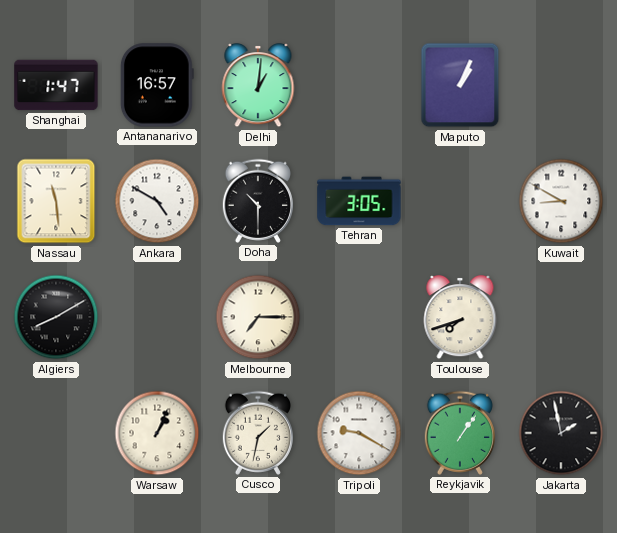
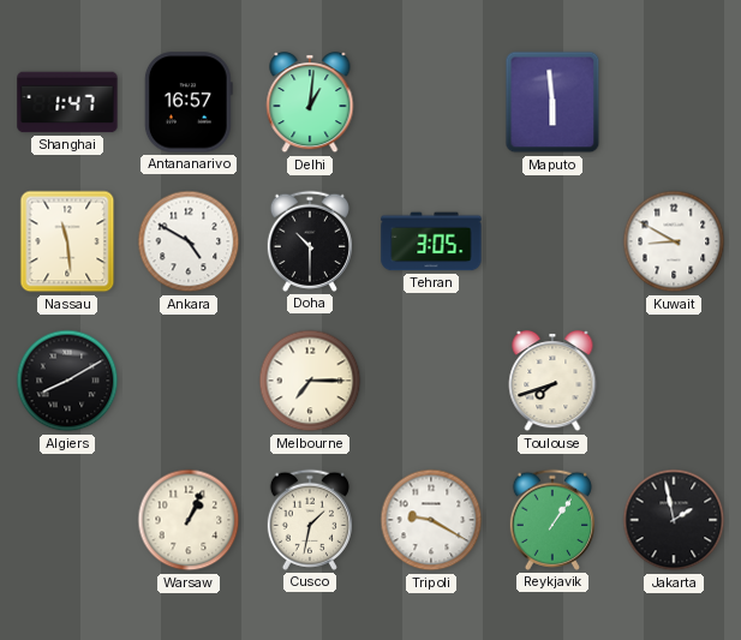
Maputo: 1:04 -> 5:59
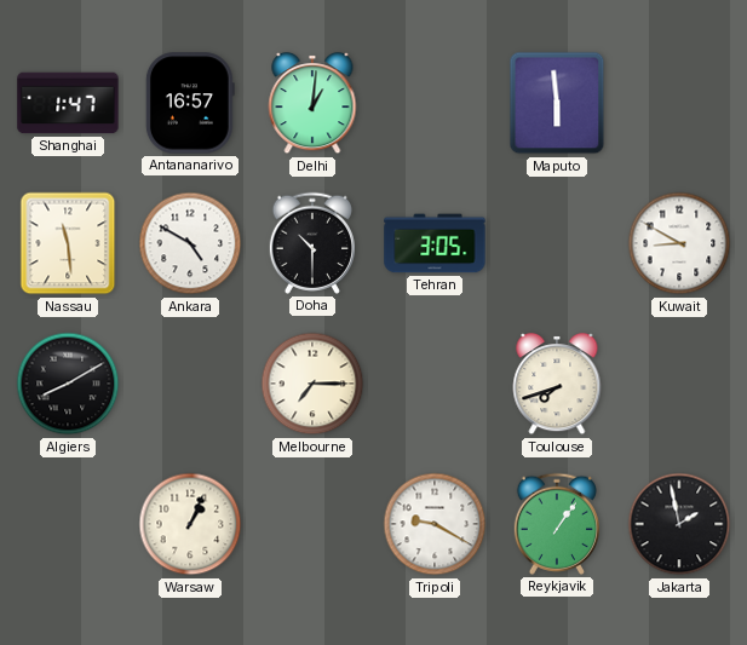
Cusco: 1:32 -> none
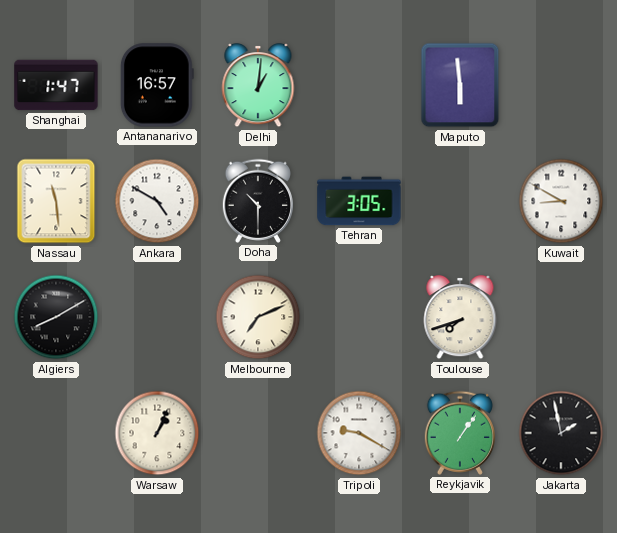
Melbourne: 7:15 -> 7:11
